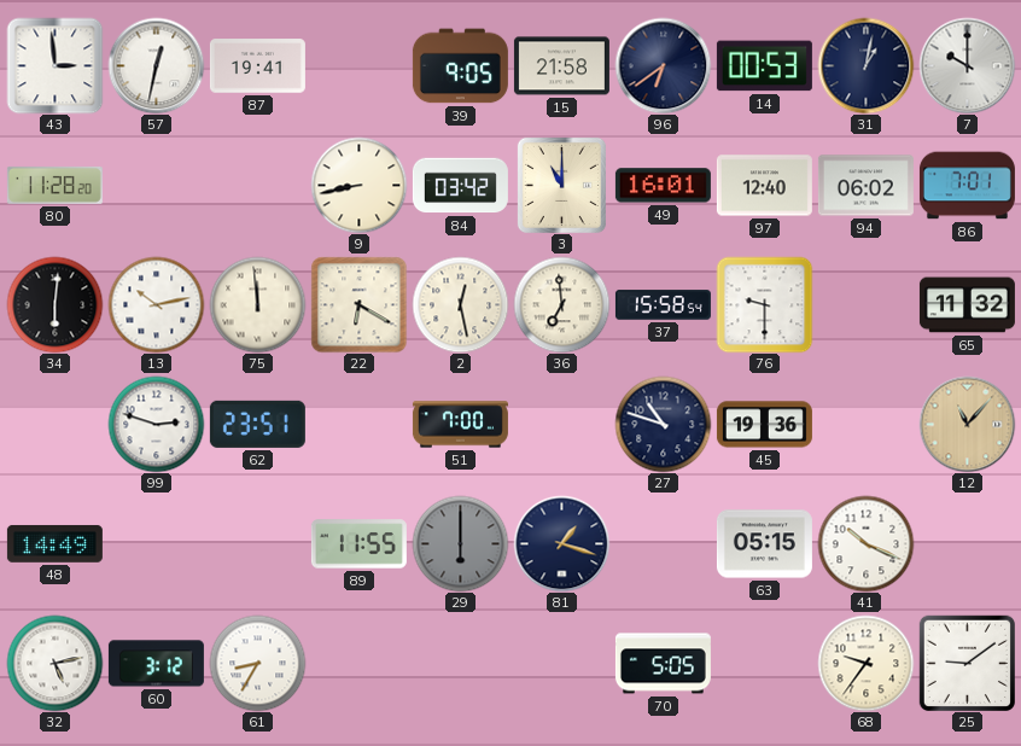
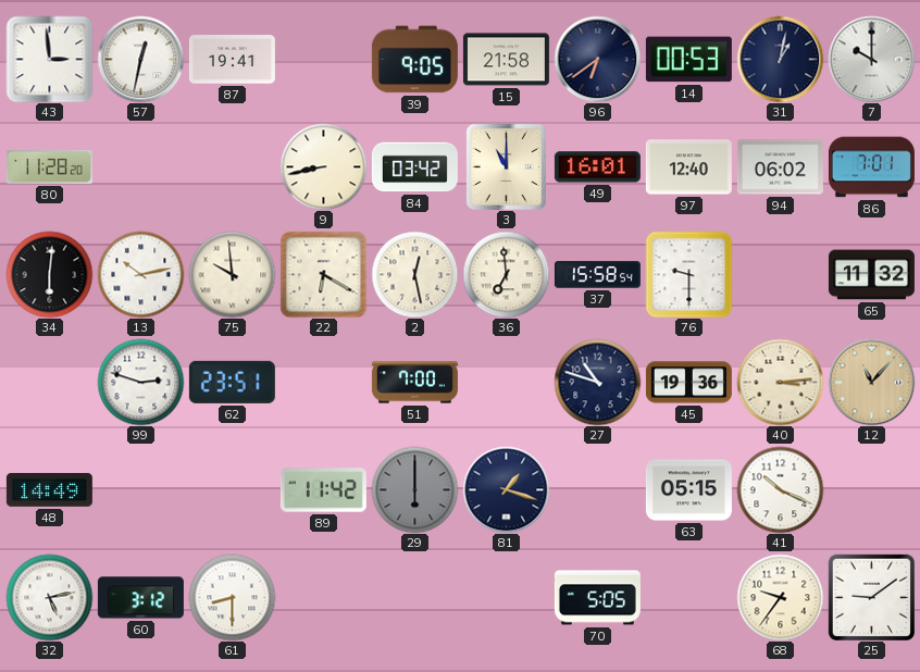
75: 11:59 -> 9:59
40: none -> 3:14
89: 11:55 -> 11:42
61: 8:35 -> 8:30
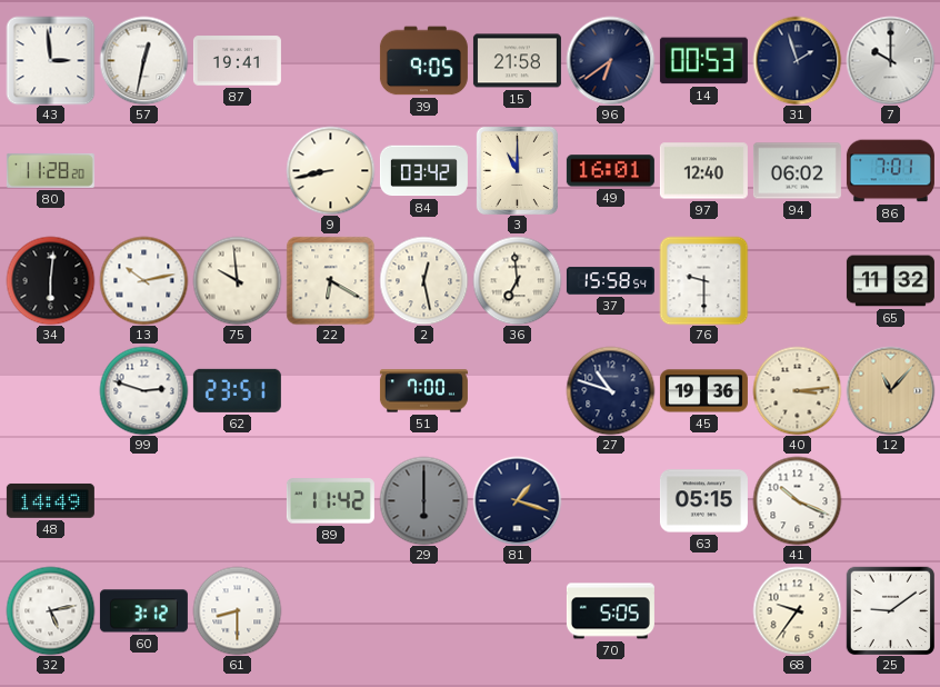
31: 1:02 -> 1:57
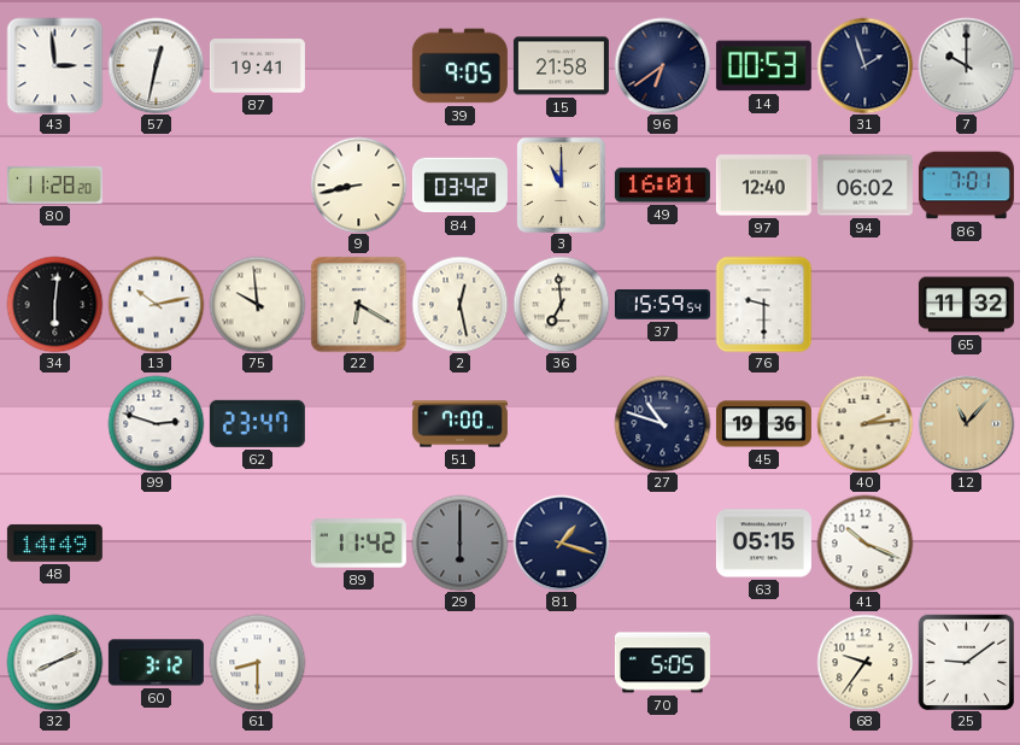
37: 15:58 -> 15:59
62: 23:51 -> 23:47
40: 3:14 -> 2:14
32: 5:13 -> 8:11
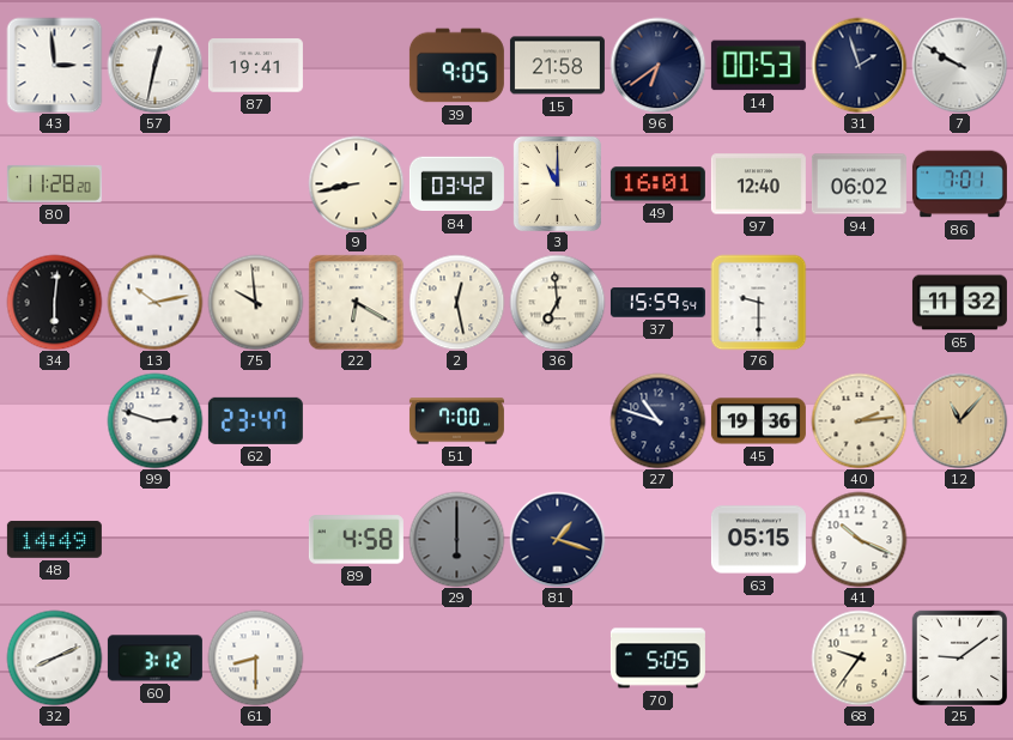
7: 10:00 -> 9:50
89: 11:42 -> 4:58
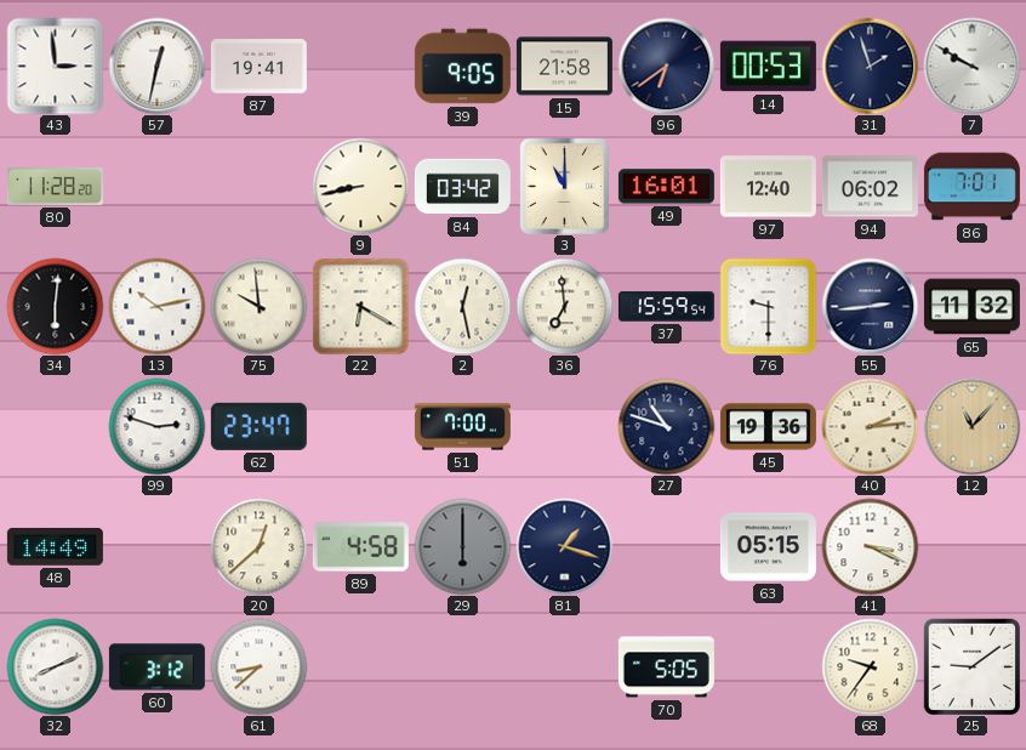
55: none -> 2:44
20: none -> 12:38
41: 10:19 -> 3:19
61: 8:30 -> 8:38
